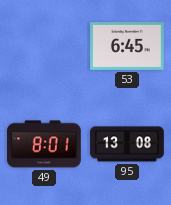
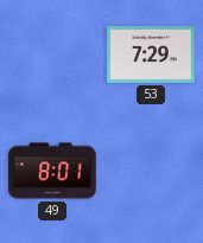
53: 6:45 -> 7:29
95: 13:08 -> none
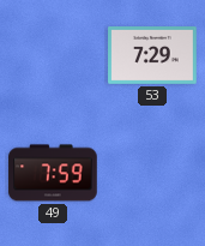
49: 8:01 -> 7:59
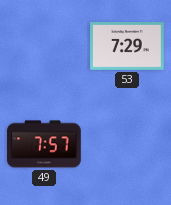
49: 7:59 -> 7:57
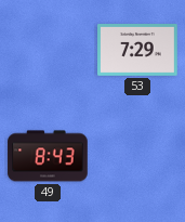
49: 7:57 -> 8:43
